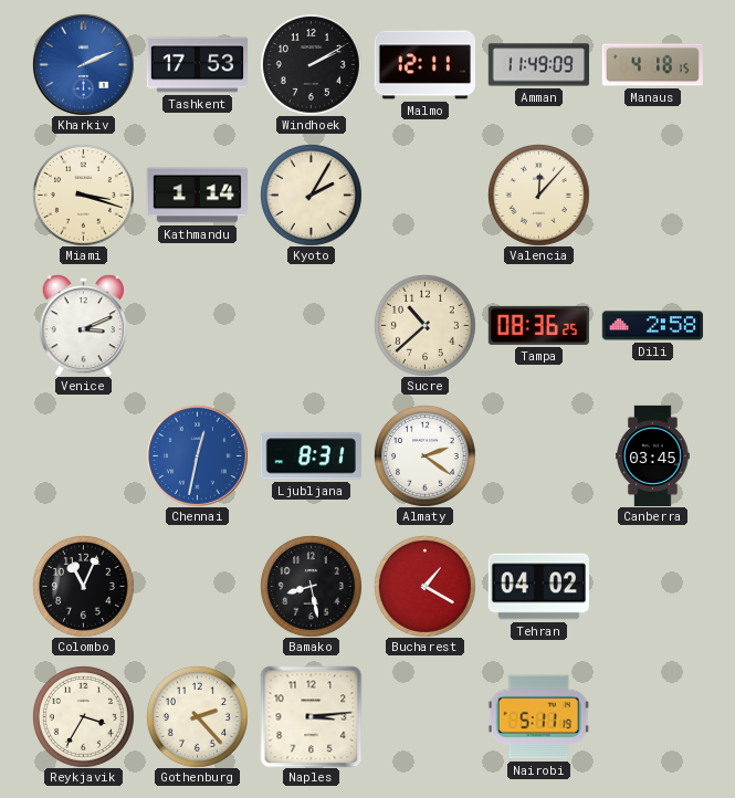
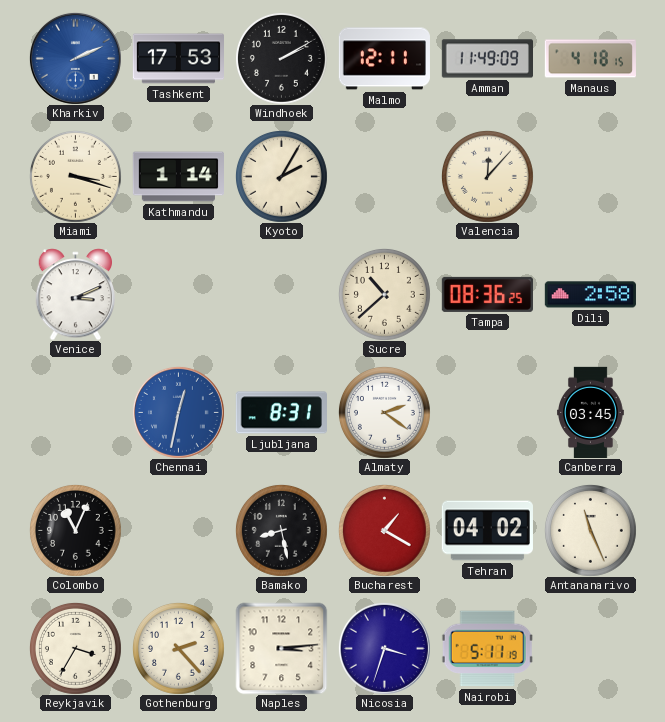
Antananarivo: none -> 11:26
Nicosia: none -> 3:33
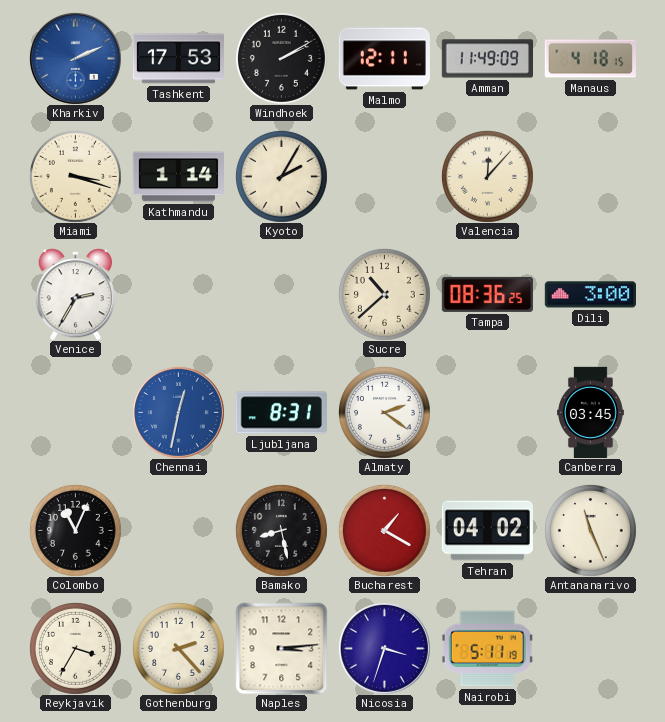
Venice: 3:11 -> 2:35
Dili: 2:58 -> 3:00
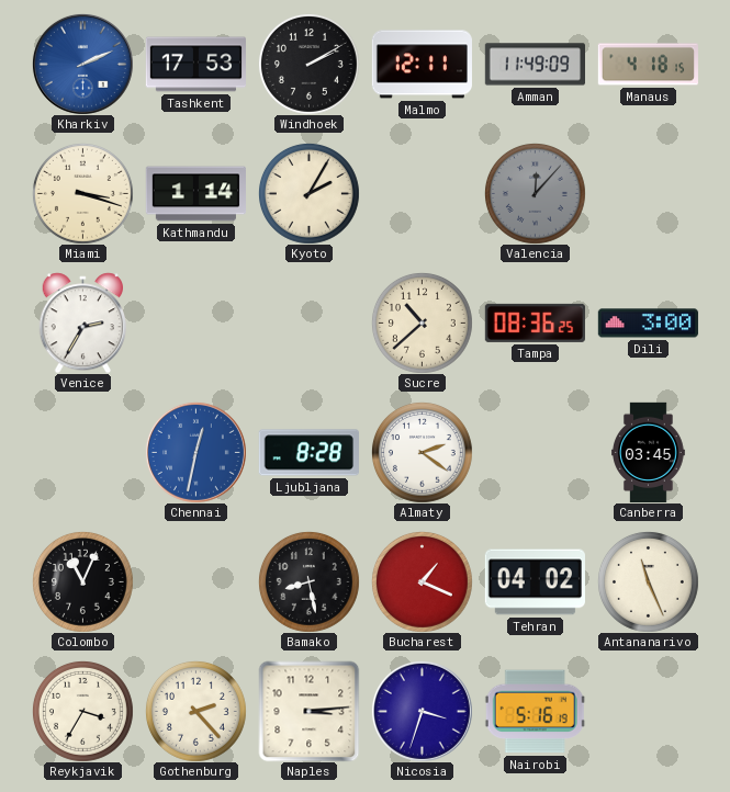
Valencia dial: cream -> grey
Ljubljana: 8:31 -> 8:28
Bucharest: 1:20 -> 1:19
Nairobi: 5:11 -> 5:16
